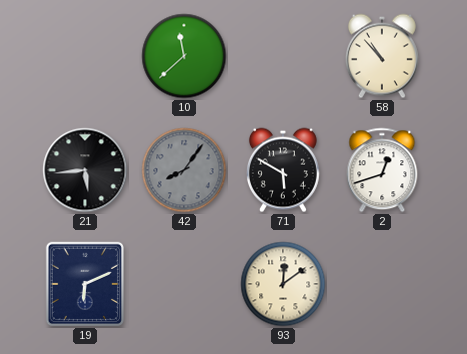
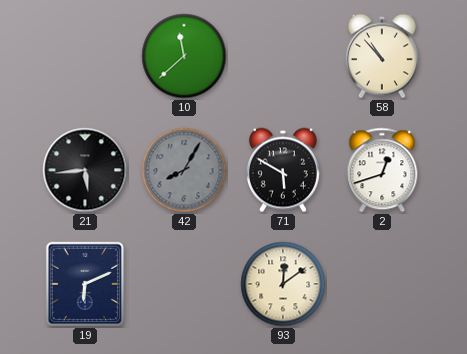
42: 8:06 -> 8:05
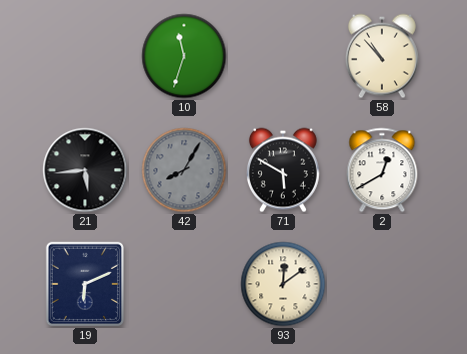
10: 11:38 -> 11:33
2: 12:42 -> 12:40
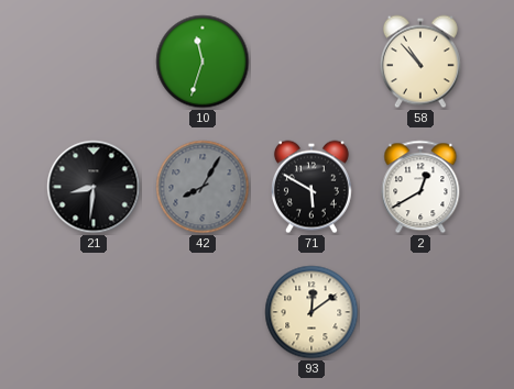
21: 5:44 -> 8:31
19: 6:11 -> none
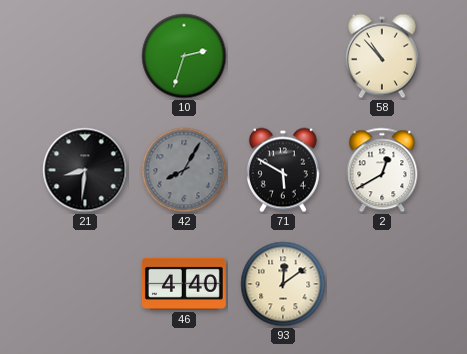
10: 11:33 -> 2:33
46: none -> 4:40
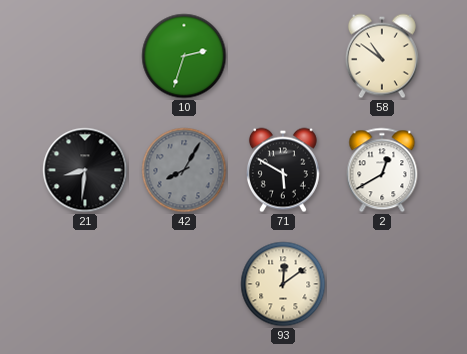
58: 10:53 -> 10:51
46: 4:40 -> none
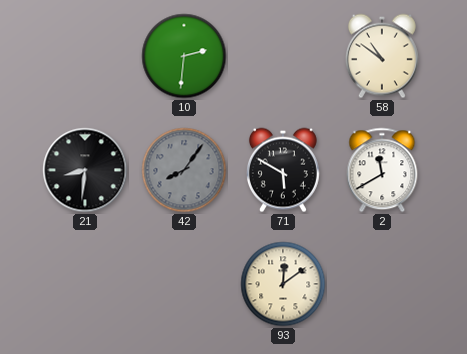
10: 2:33 -> 2:31
42: 8:05 -> 8:06
2: 12:40 -> 11:40
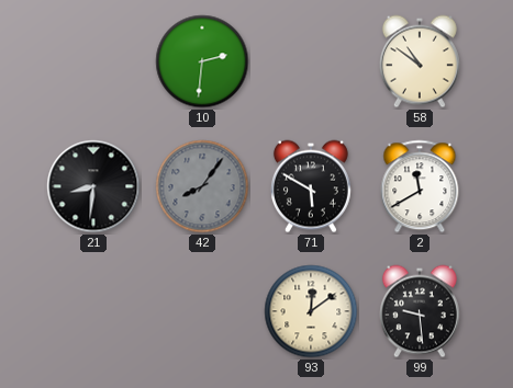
99: none -> 9:29
